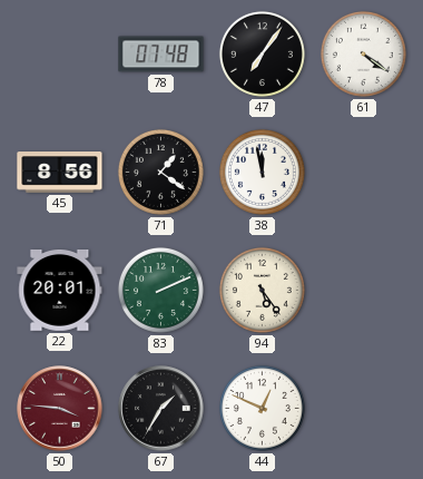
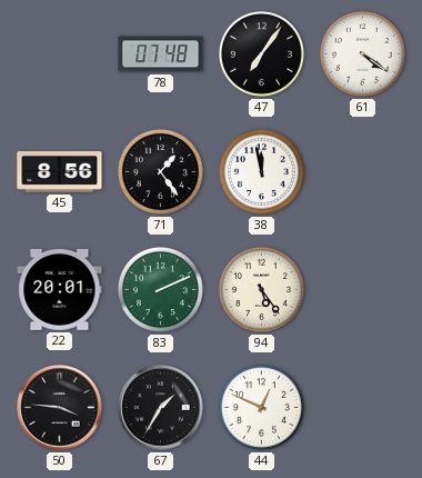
71: 1:21 -> 1:24
50 dial: burgundy -> black
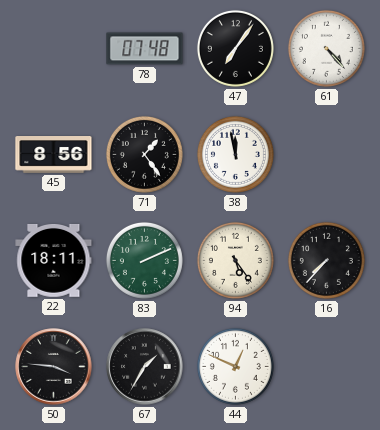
61: 4:21 -> 4:23
22: 20:01 -> 18:11
16: none -> 7:37
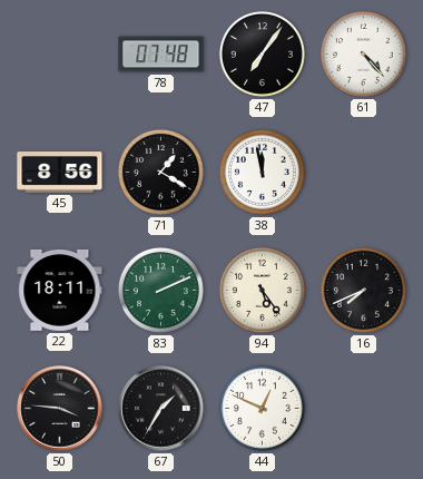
71: 1:24 -> 1:20
16: 7:37 -> 7:41
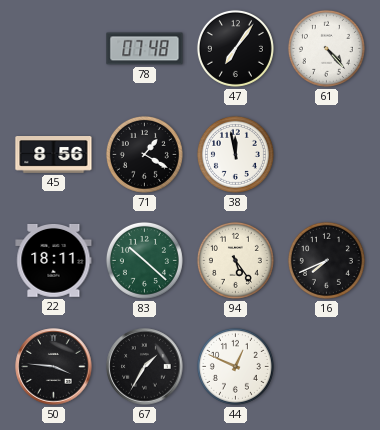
83: 2:11 -> 10:22
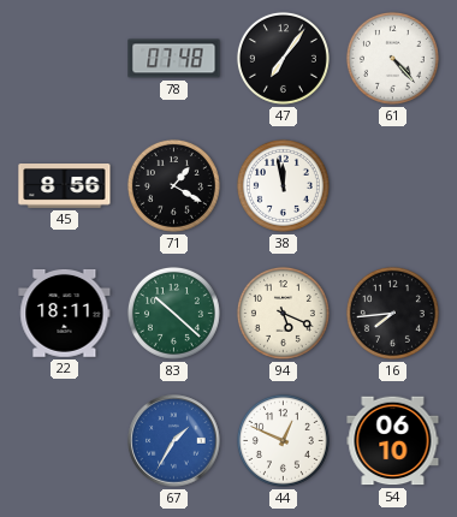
94: 5:24 -> 5:19
16: 7:41 -> 7:44
50: 3:46 -> none
67 dial: black -> blue
54: none -> 06:10
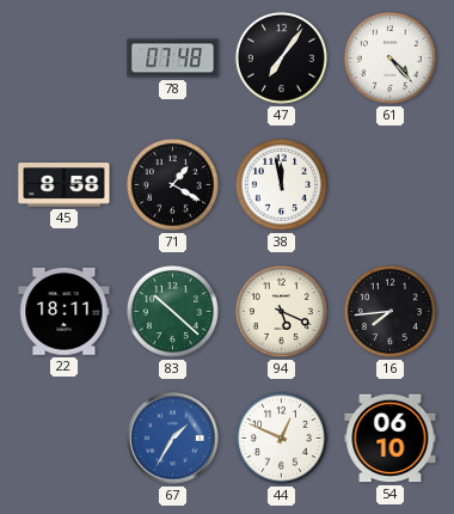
45: 8:56 -> 8:58
